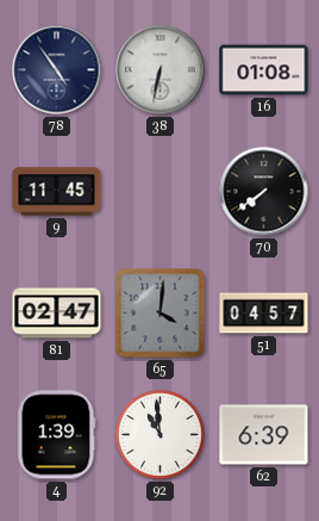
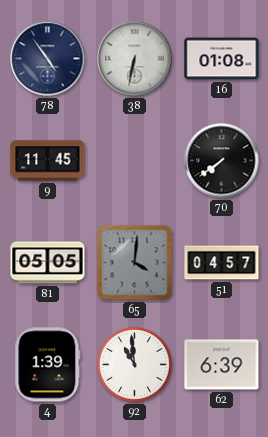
81: 02:47 -> 05:05
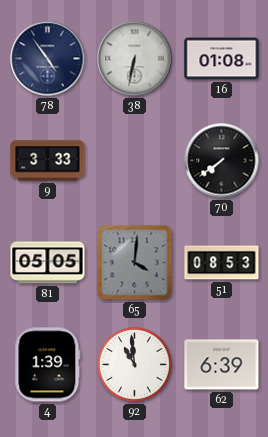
9: 11:45 -> 3:33
51: 04:57 -> 08:53
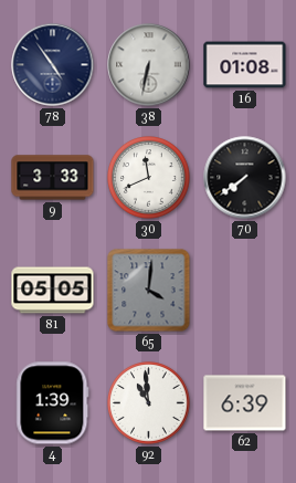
30: none -> 11:41
51: 08:53 -> none
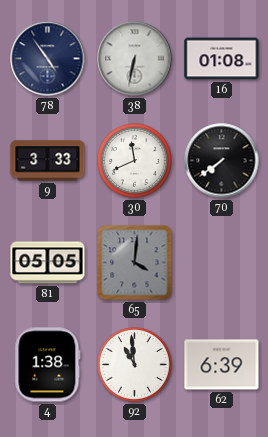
4: 1:39 -> 1:38
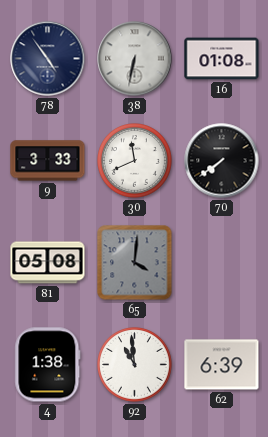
81: 05:05 -> 05:08
